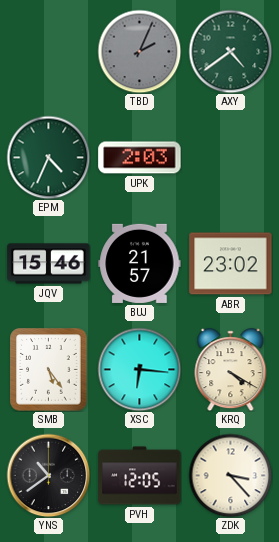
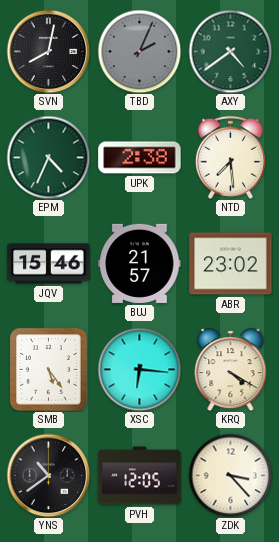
SVN: none -> 8:02
UPK: 2:03 -> 2:38
NTD: none -> 7:29
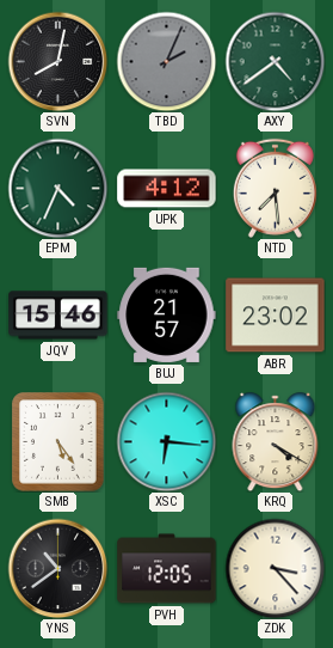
UPK: 2:38 -> 4:12
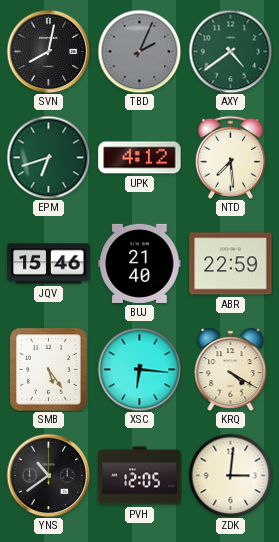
EPM: 4:34 -> 6:42
BUJ: 21:57 -> 21:40
ABR: 23:02 -> 22:59
ZDK: 3:23 -> 3:01
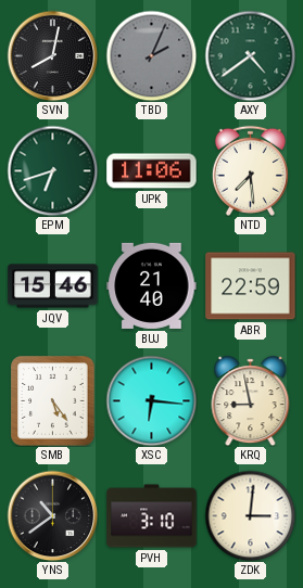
UPK: 4:12 -> 11:06
KRQ: 4:20 -> 8:58
PVH: 12:05 -> 3:10
